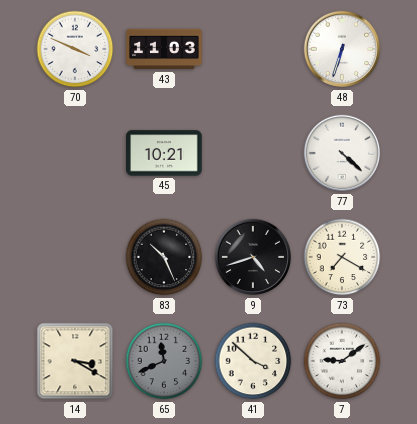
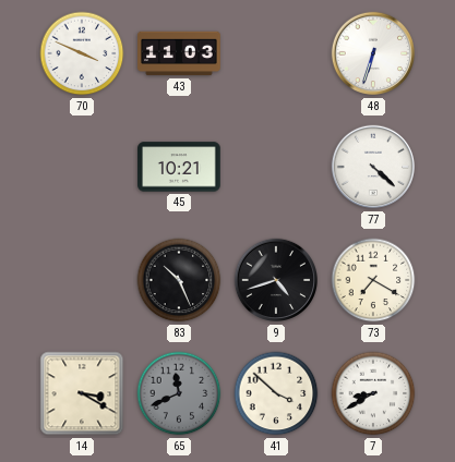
7: 9:09 -> 8:40
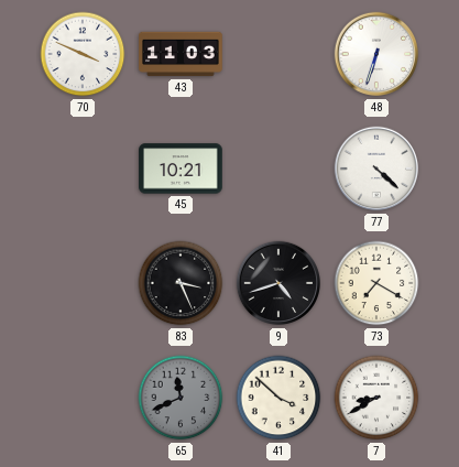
83: 10:26 -> 3:26
14: 3:20 -> none
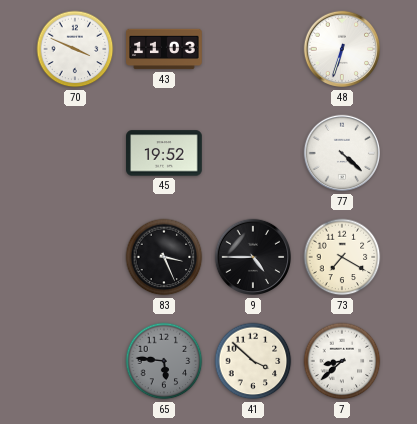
45: 10:21 -> 19:52
9: 4:42 -> 4:45
65: 11:41 -> 5:46
7: 8:40 -> 8:38
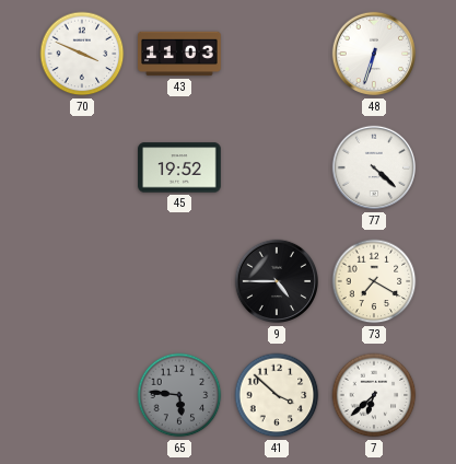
83: 3:26 -> none
7: 8:38 -> 6:38
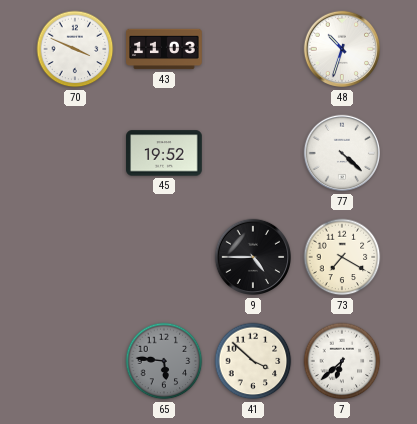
48: 6:33 -> 10:33
